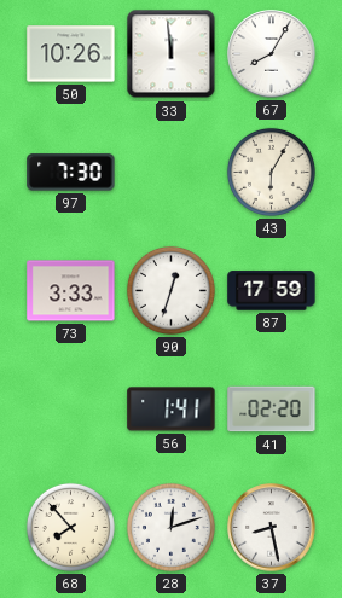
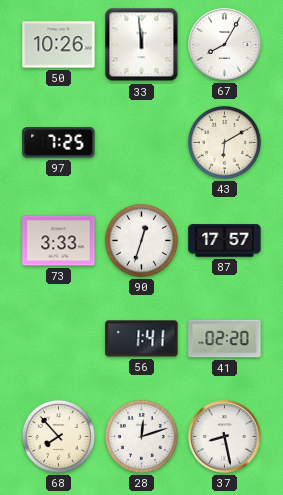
97: 7:30 -> 7:25
43: 6:05 -> 6:10
87: 17:59 -> 17:57
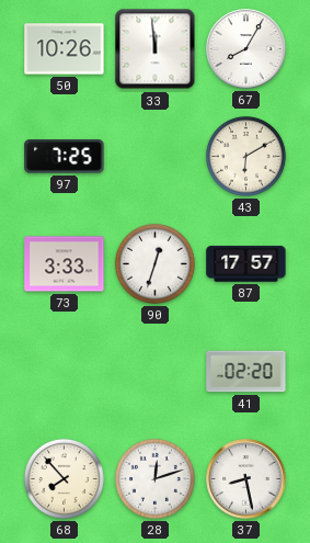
56: 1:41 -> none
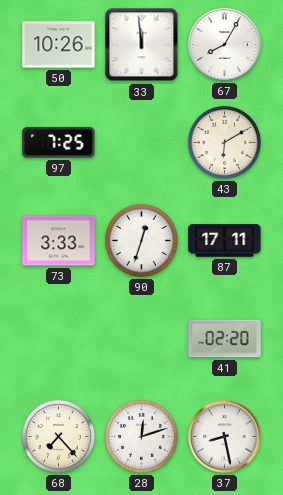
87: 17:57 -> 17:11
68: 7:53 -> 7:23
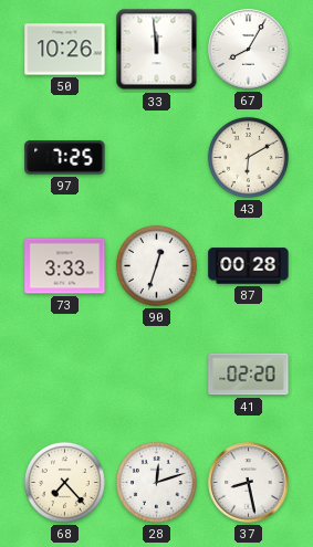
87: 17:11 -> 00:28
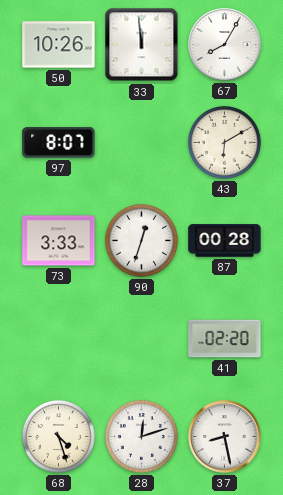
97: 7:25 -> 8:07
68: 7:23 -> 4:27
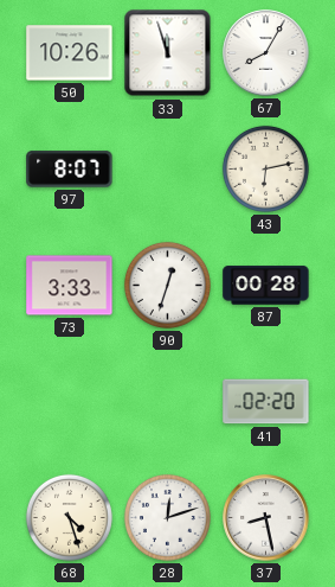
33: 11:59 -> 11:57
43: 6:10 -> 6:13
